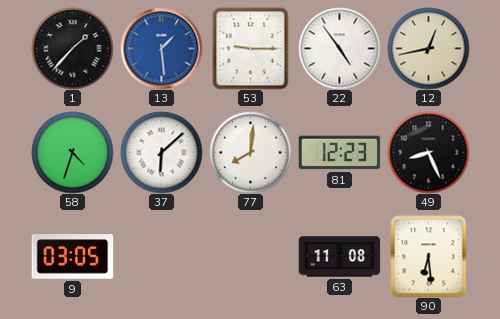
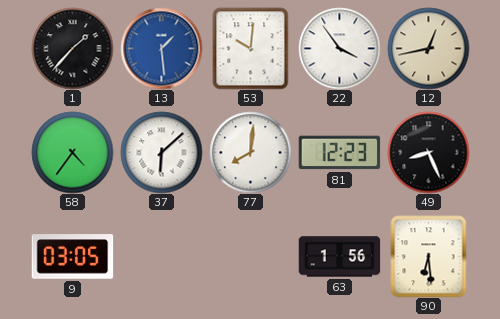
53: 9:15 -> 10:01
22: 4:54 -> 3:54
58: 4:33 -> 4:36
63: 11:08 -> 1:56
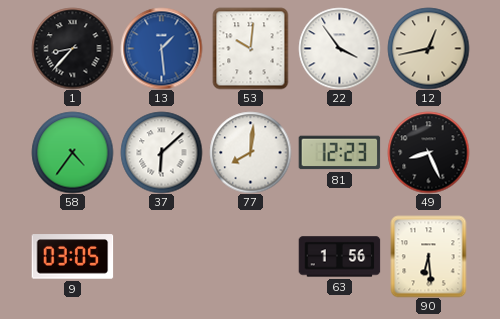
1: 1:37 -> 8:37
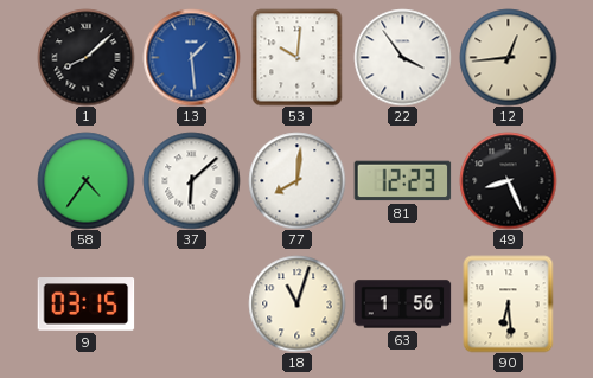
1: 8:37 -> 8:08
12: 12:43 -> 12:44
9: 03:05 -> 03:15
18: none -> 11:03
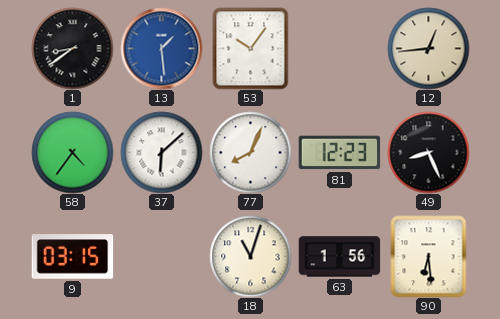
1: 8:08 -> 8:39
53: 10:01 -> 10:06
22: 3:54 -> none
77: 8:01 -> 8:04
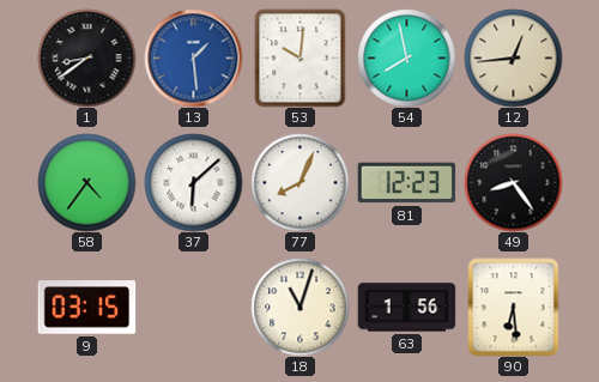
53: 10:06 -> 10:01
54: none -> 7:58
49: 8:26 -> 8:24
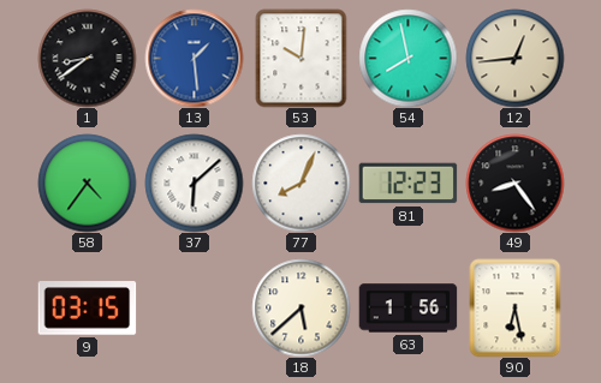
18: 11:03 -> 5:38
90: 6:29 -> 6:28
